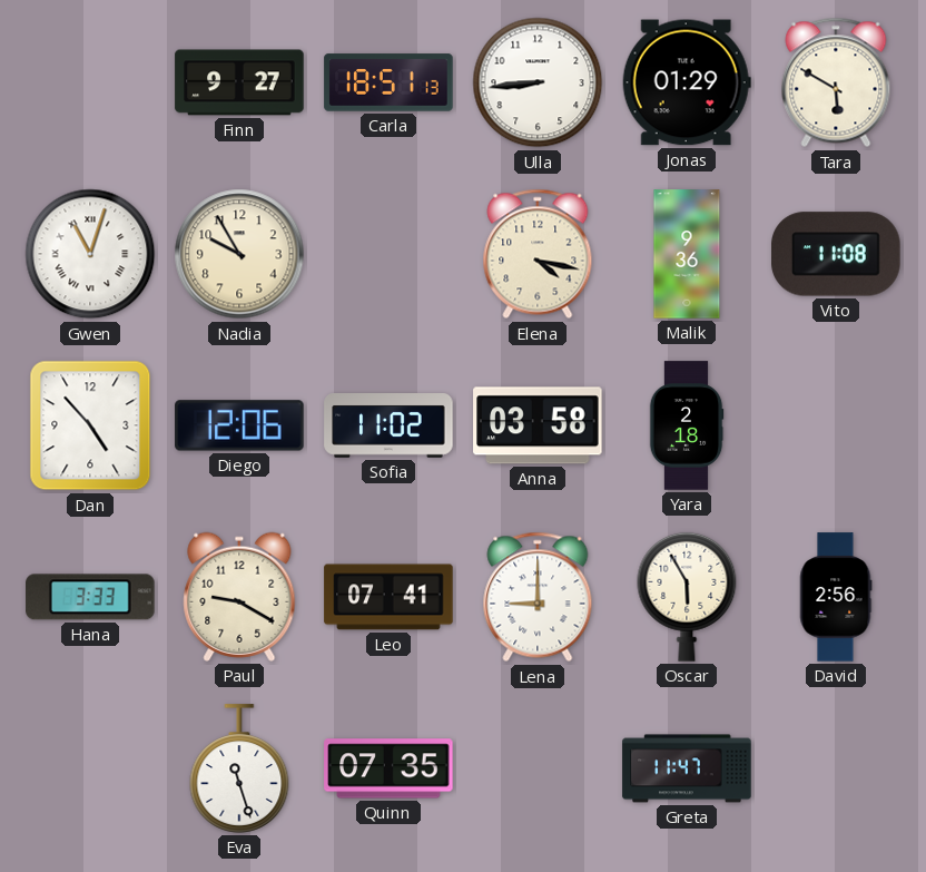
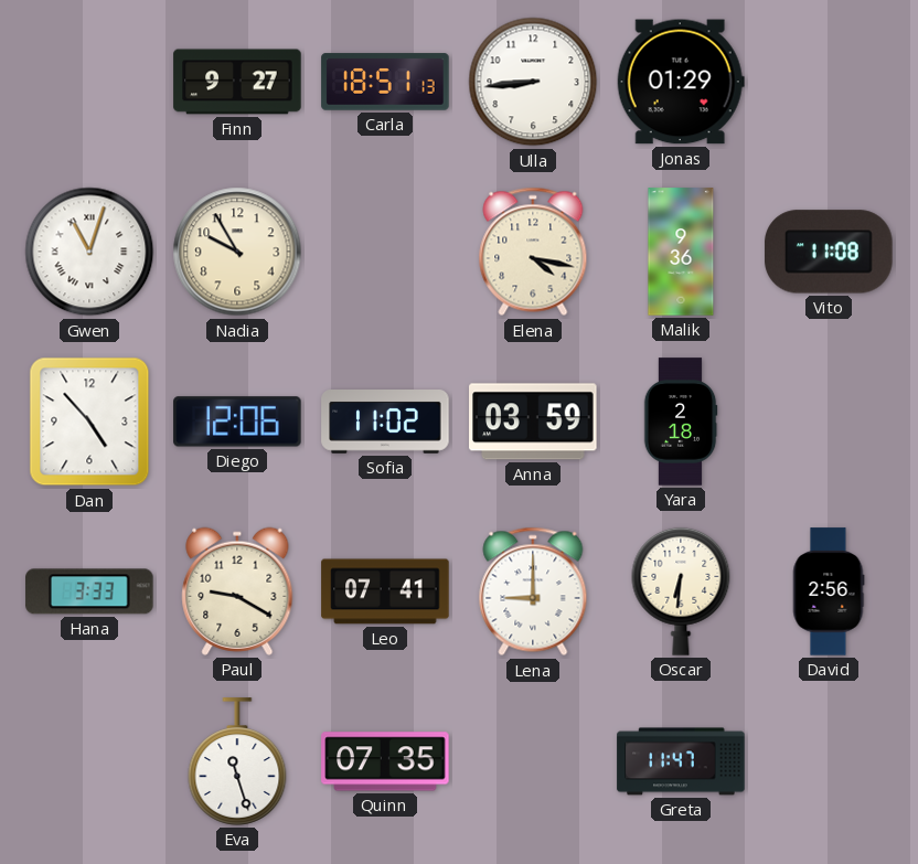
Tara: 5:50 -> none
Anna: 03:58 -> 03:59
Oscar: 5:55 -> 6:31
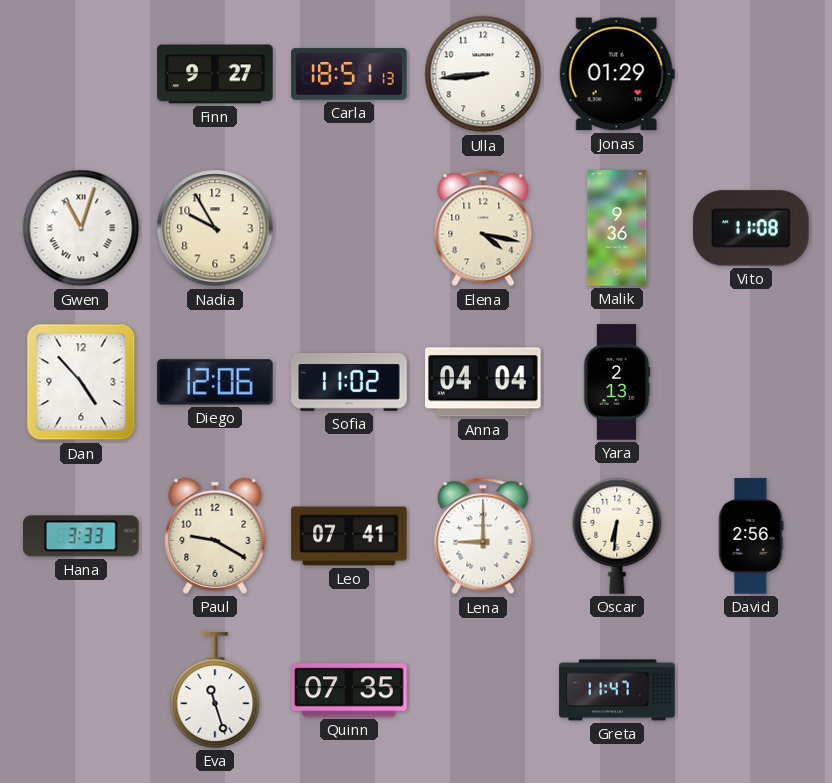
Anna: 03:59 -> 04:04
Yara: 2:18 -> 2:13
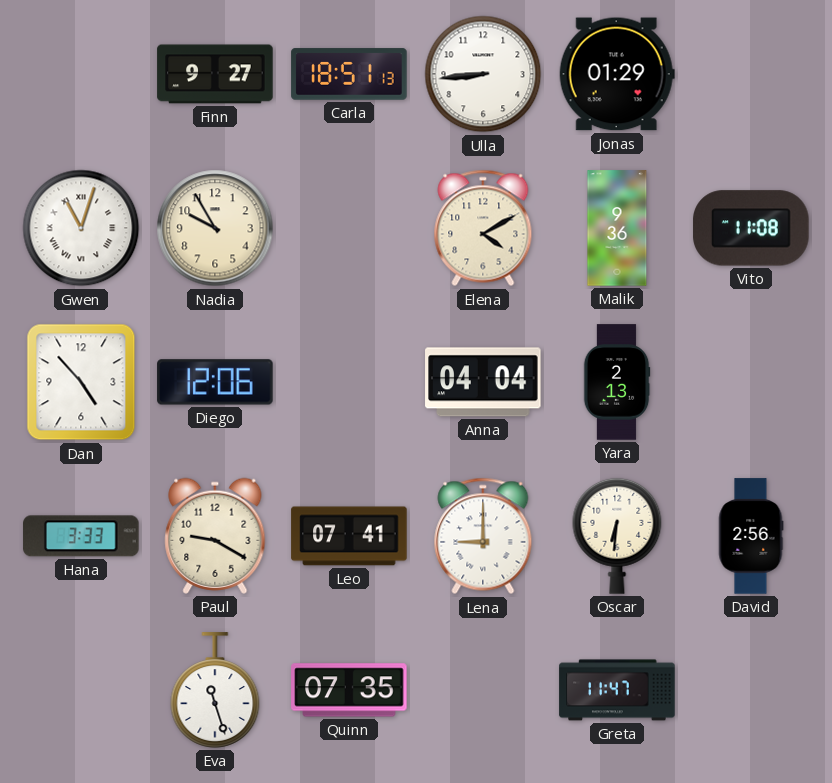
Elena: 4:17 -> 4:10
Sofia: 11:02 -> none
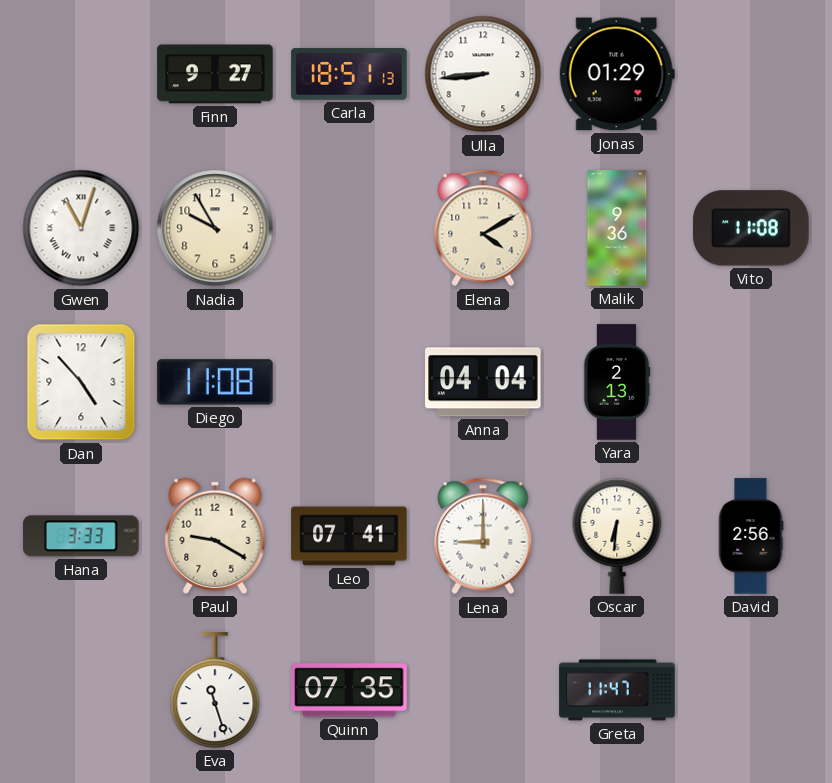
Diego: 12:06 -> 11:08
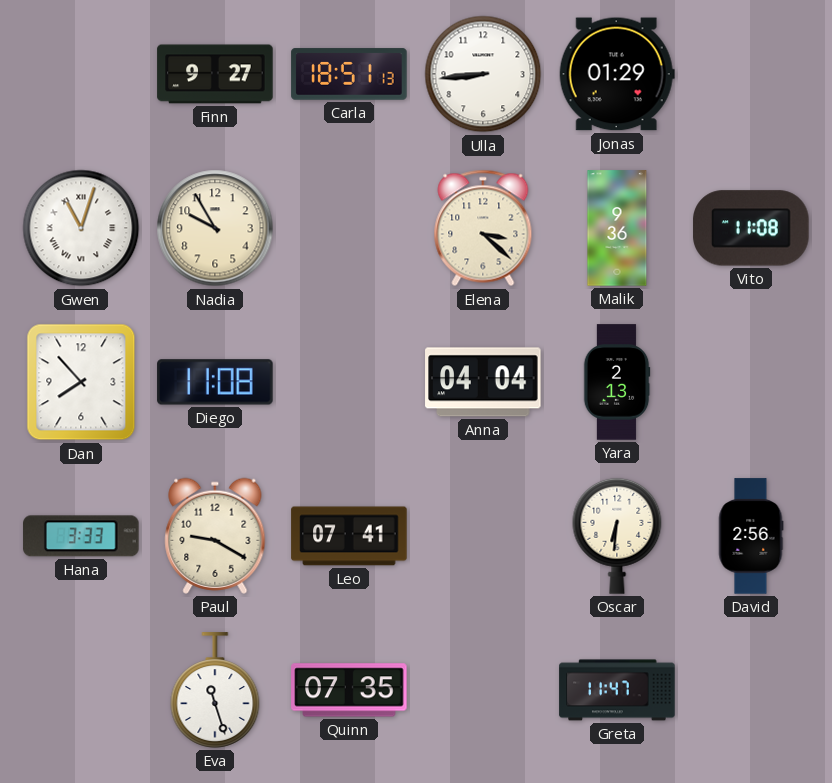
Elena: 4:10 -> 3:22
Dan: 4:53 -> 7:53
Lena: 9:00 -> none
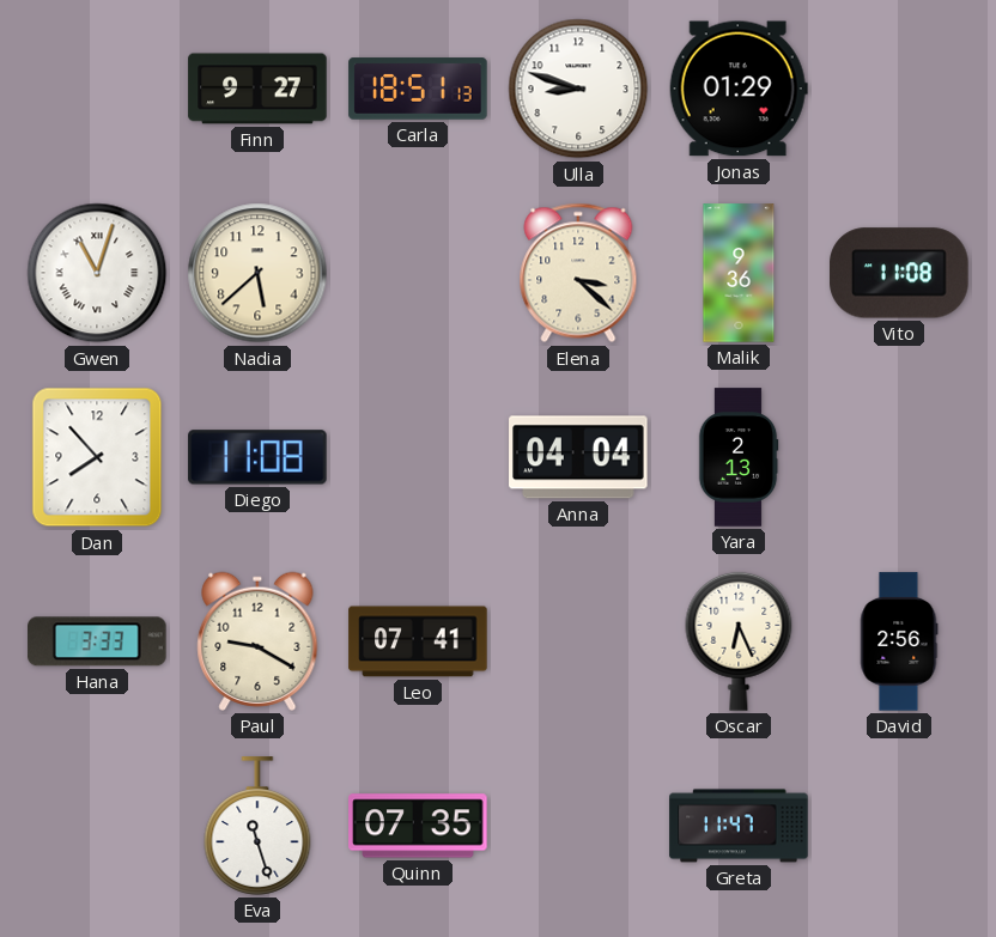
Ulla: 8:44 -> 8:48
Nadia: 9:55 -> 5:38
Oscar: 6:31 -> 6:26
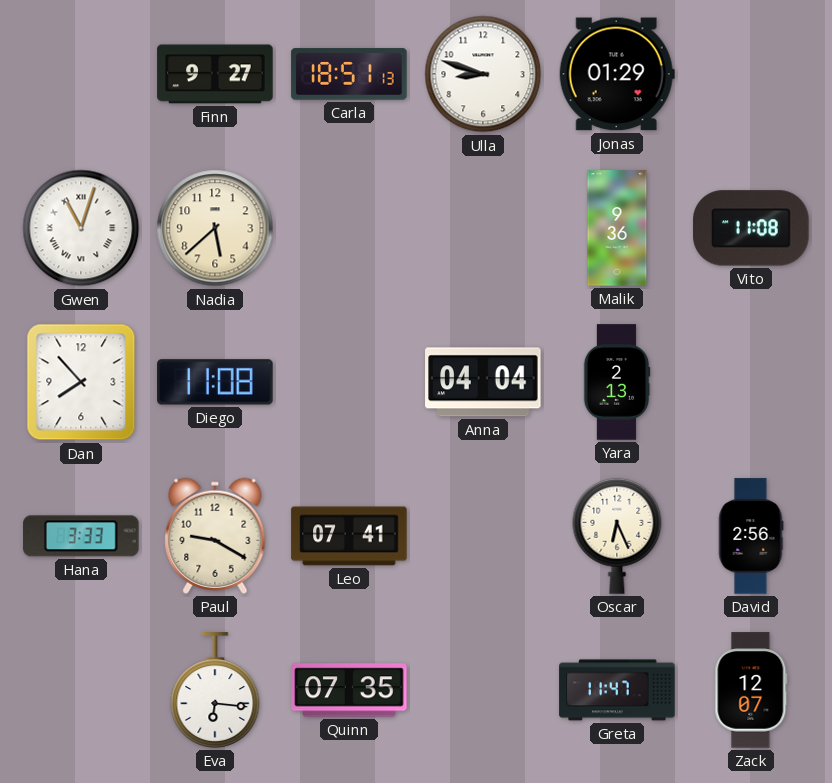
Elena: 3:22 -> none
Eva: 11:27 -> 6:16
Zack: none -> 12:07
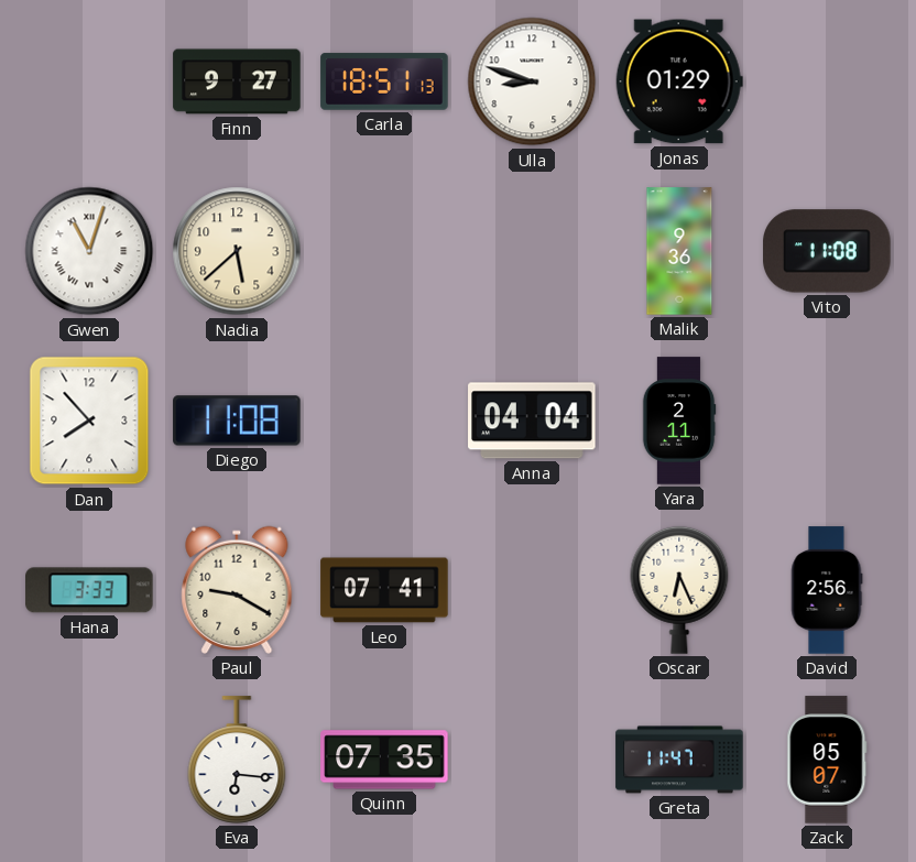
Yara: 2:13 -> 2:11
Zack: 12:07 -> 05:07
